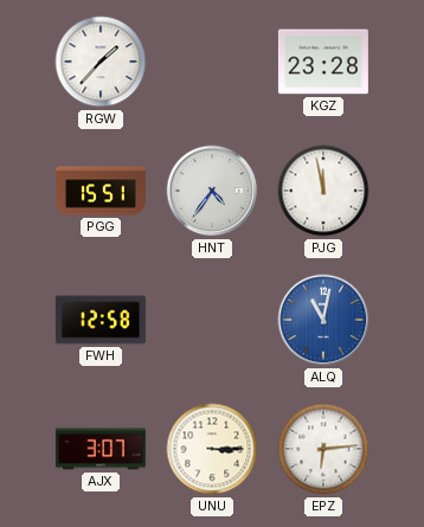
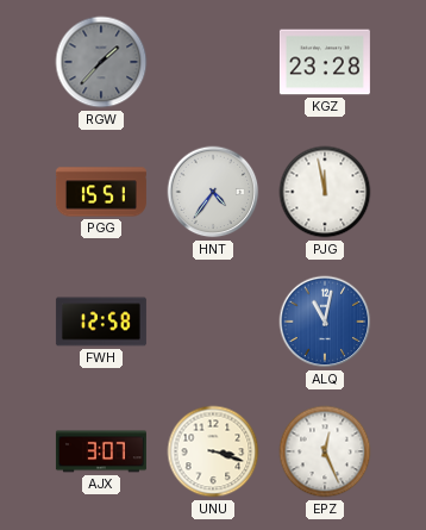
RGW dial: white -> grey
UNU: 3:15 -> 3:18
EPZ: 6:14 -> 12:26
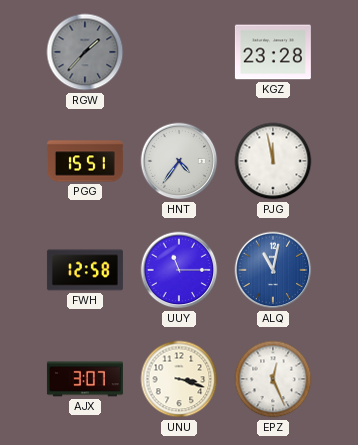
UUY: none -> 11:15
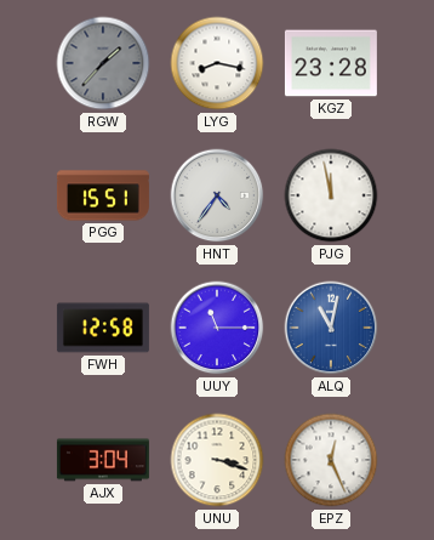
LYG: none -> 8:17
AJX: 3:07 -> 3:04
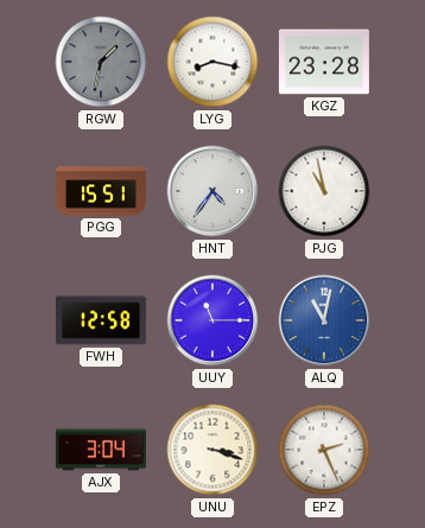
RGW: 1:37 -> 1:32
PJG: 11:58 -> 10:58
EPZ: 12:26 -> 2:26
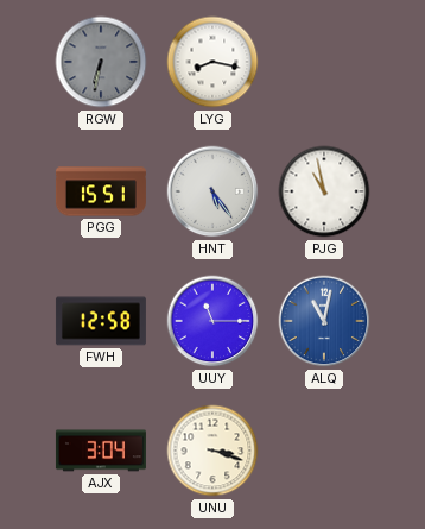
RGW: 1:32 -> 6:32
KGZ: 23:28 -> none
HNT: 4:36 -> 5:24
EPZ: 2:26 -> none
